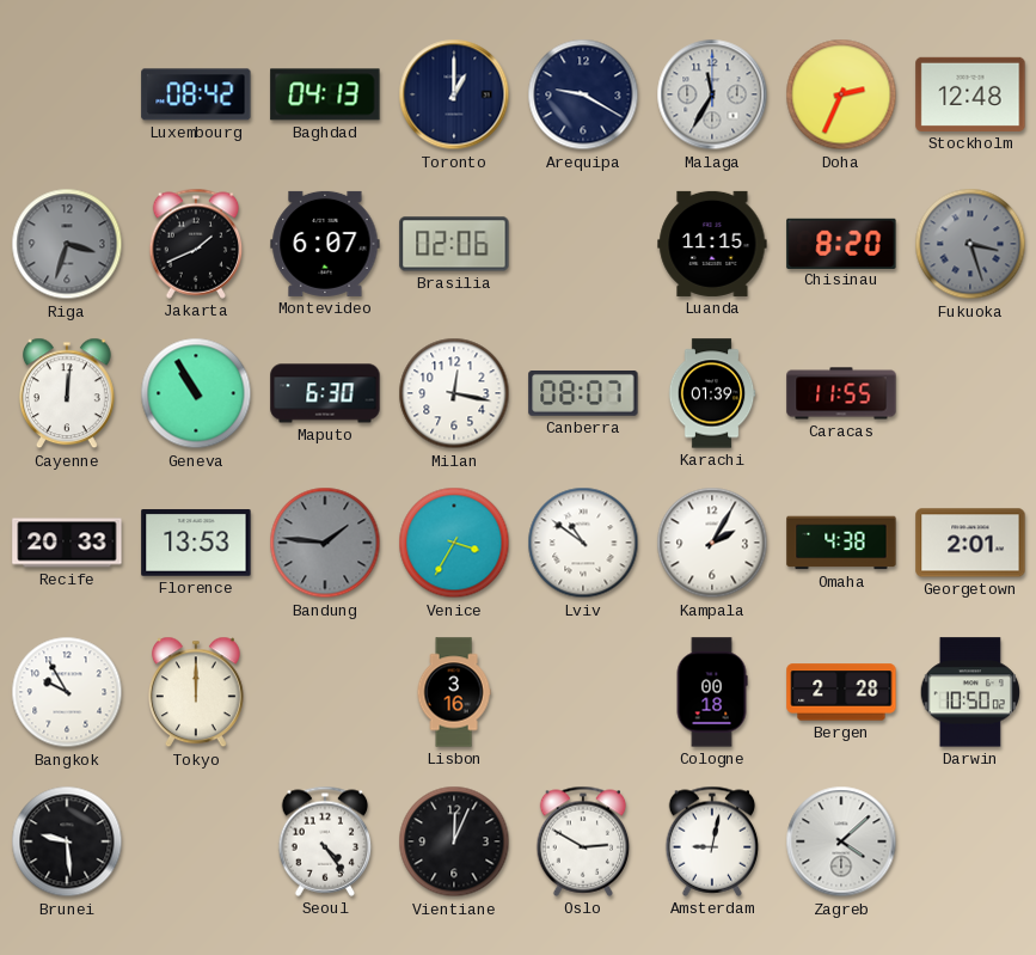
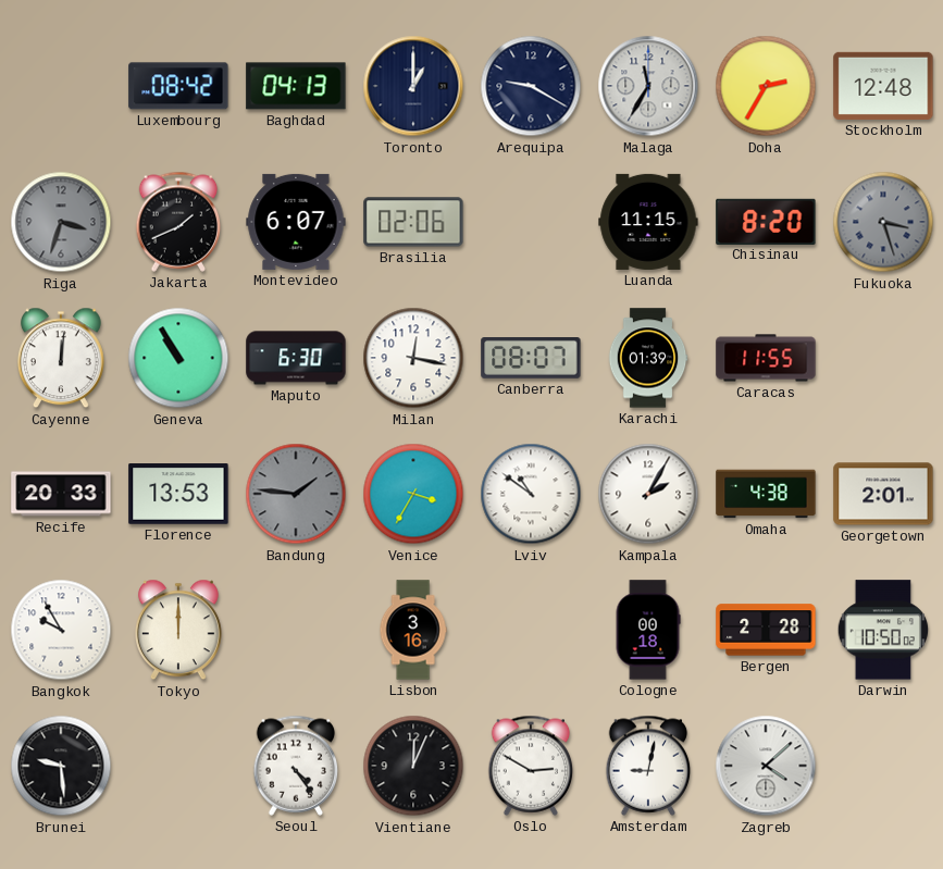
Doha: 2:34 -> 2:35
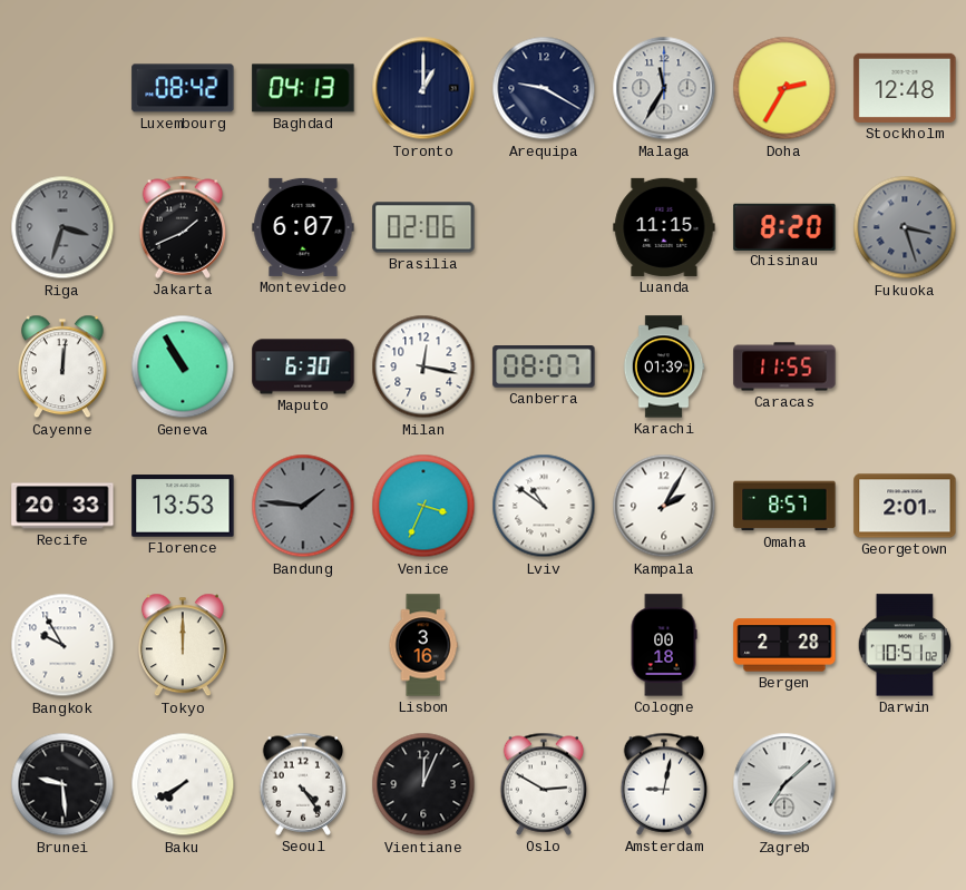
Venice: 3:35 -> 3:34
Omaha: 4:38 -> 8:57
Darwin: 10:50 -> 10:51
Baku: none -> 7:40
Zagreb: 4:08 -> 7:08
